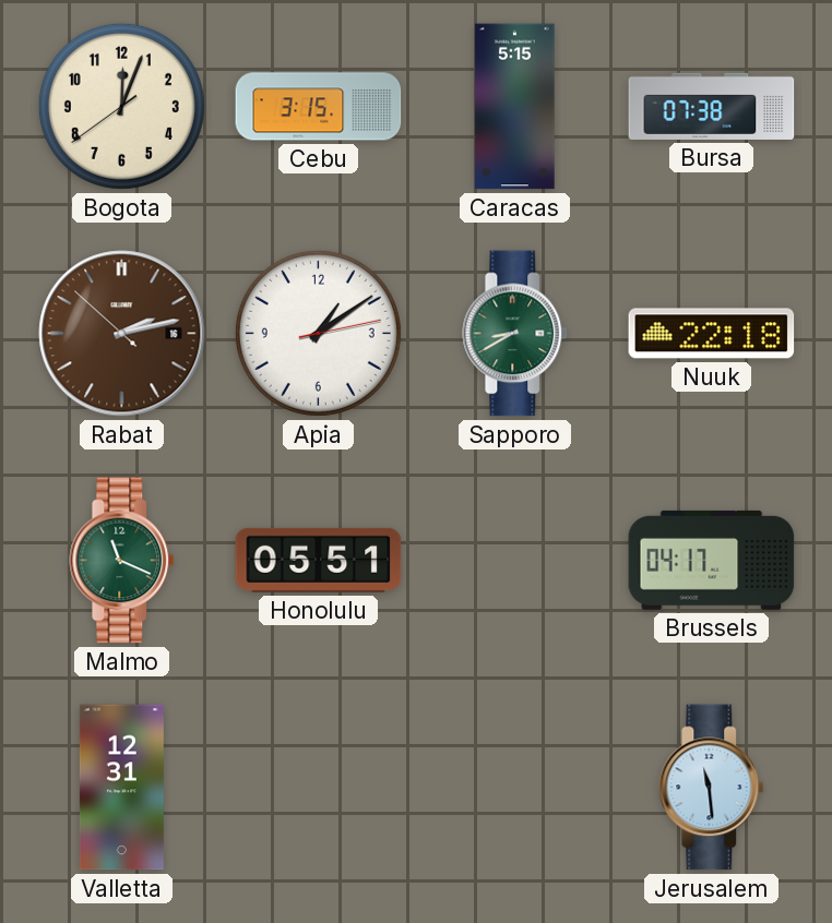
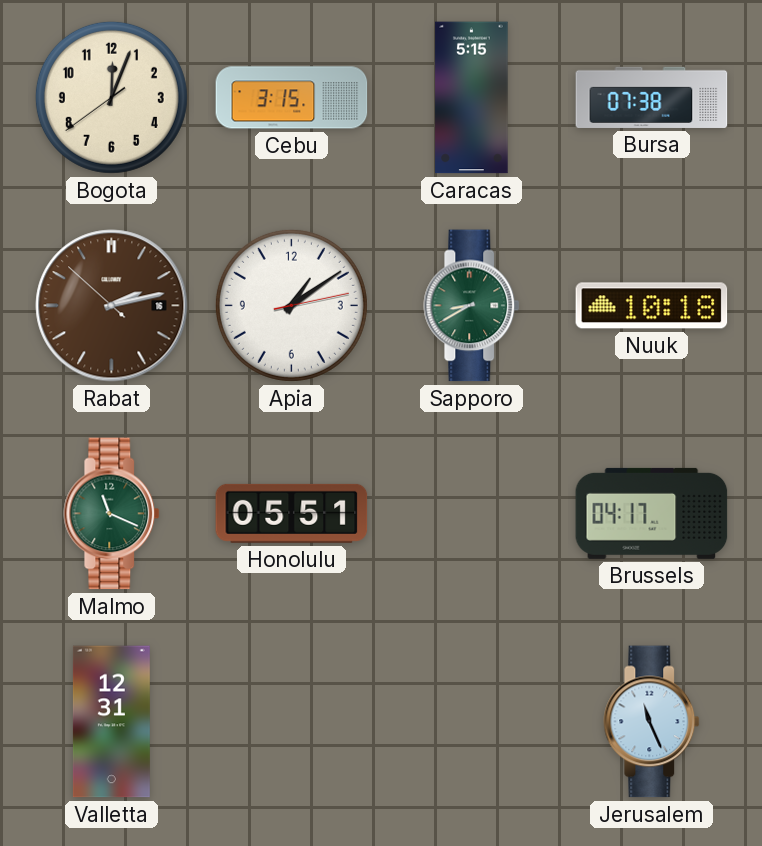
Nuuk: 22:18 -> 10:18
Jerusalem: 11:29 -> 11:26
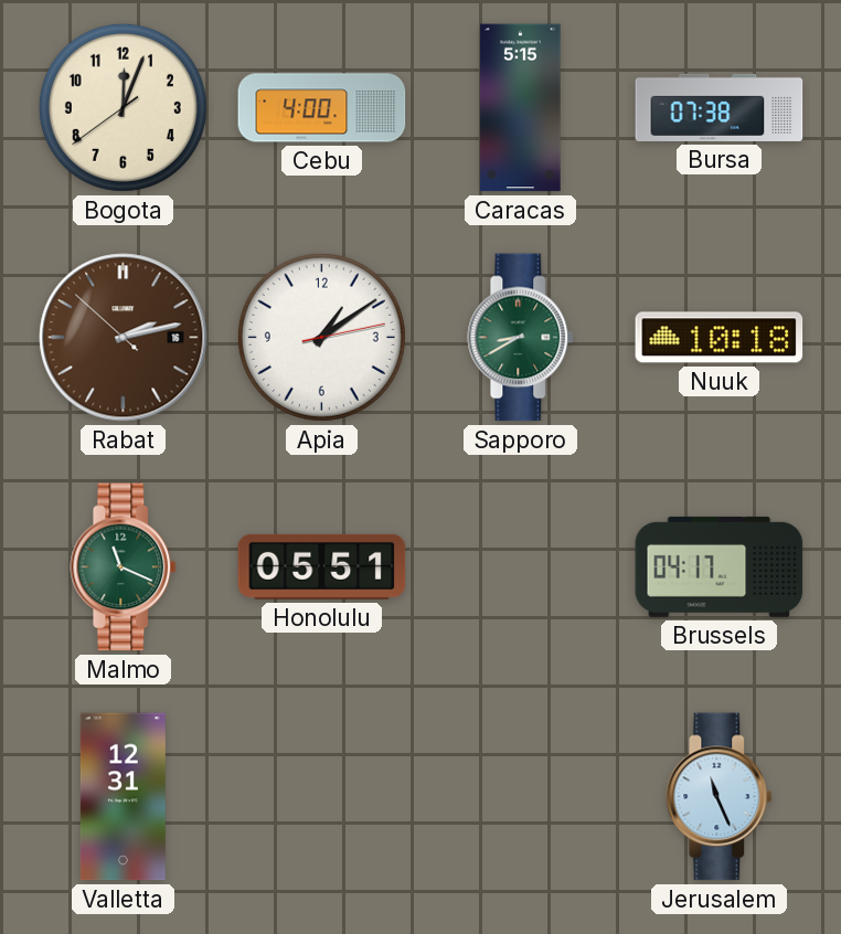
Cebu: 3:15 -> 4:00
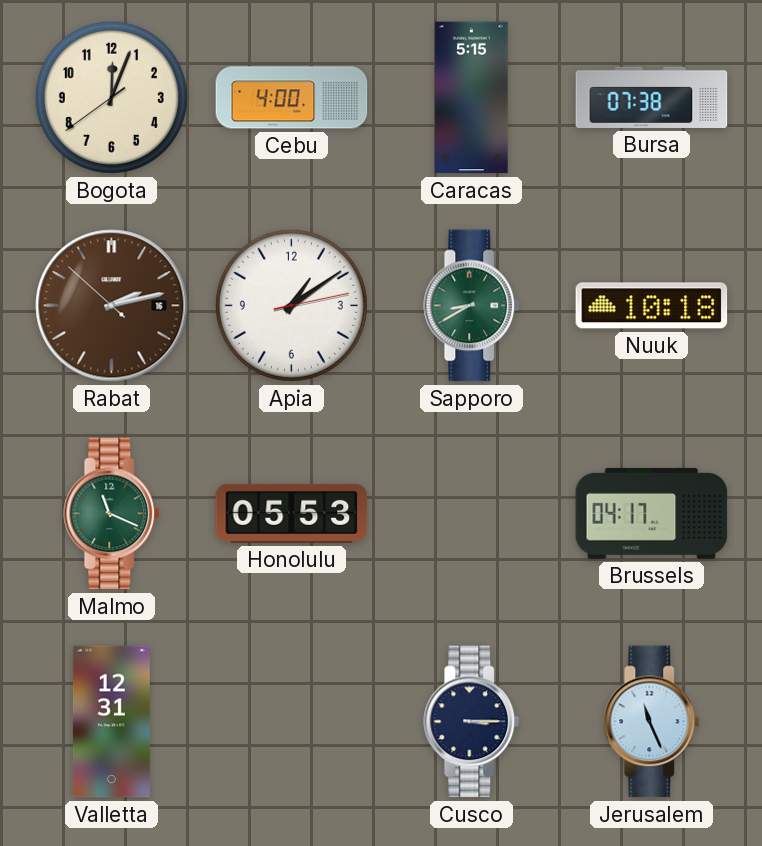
Honolulu: 05:51 -> 05:53
Cusco: none -> 3:15
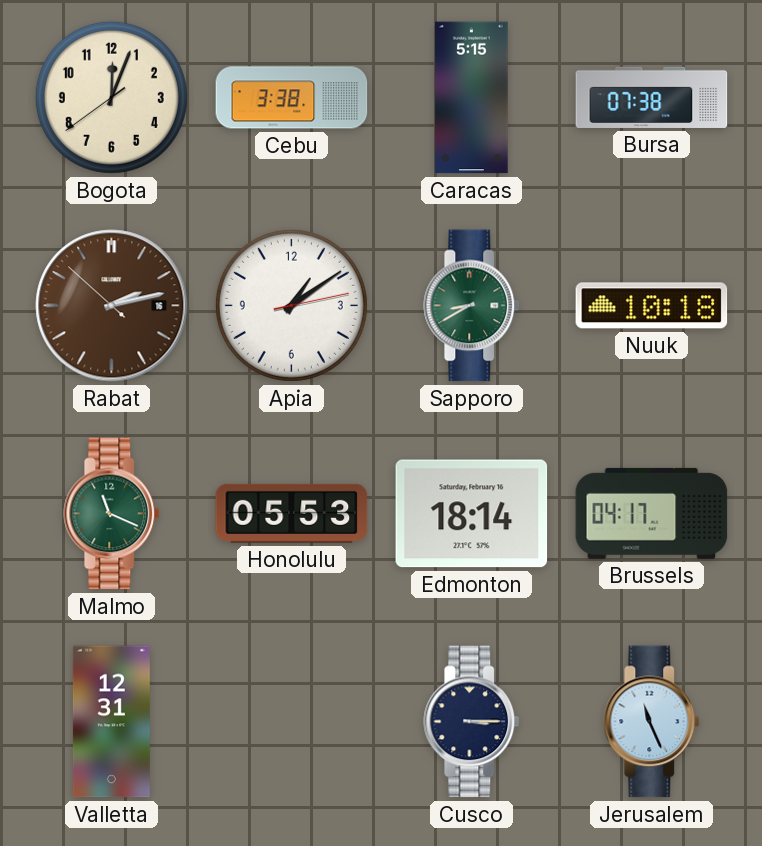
Cebu: 4:00 -> 3:38
Edmonton: none -> 18:14
